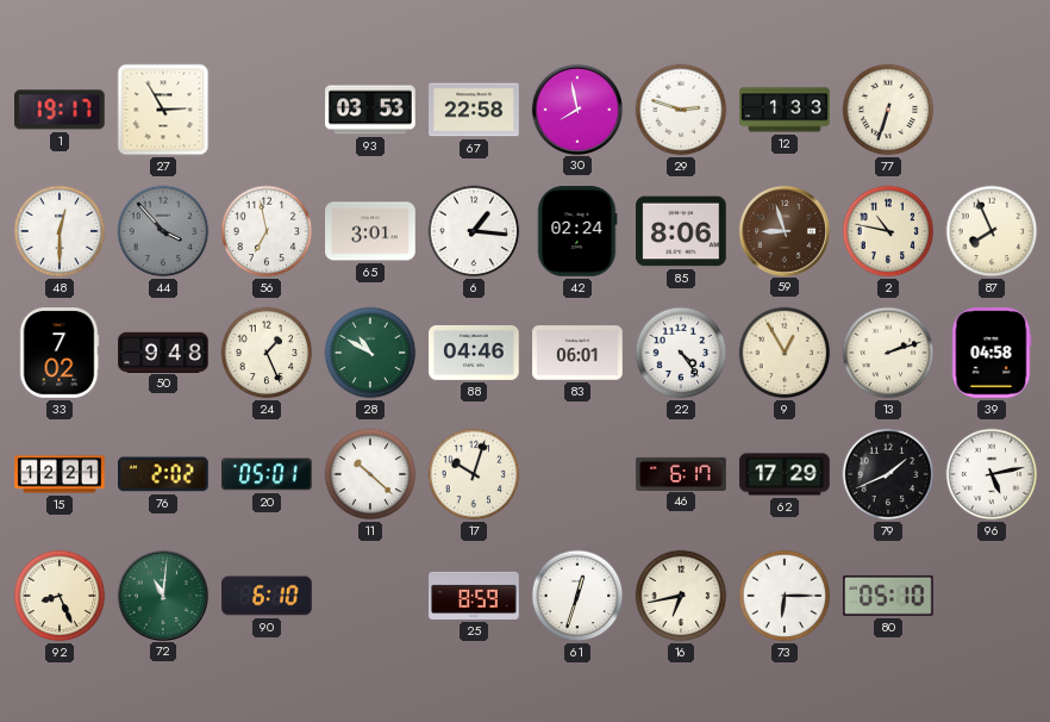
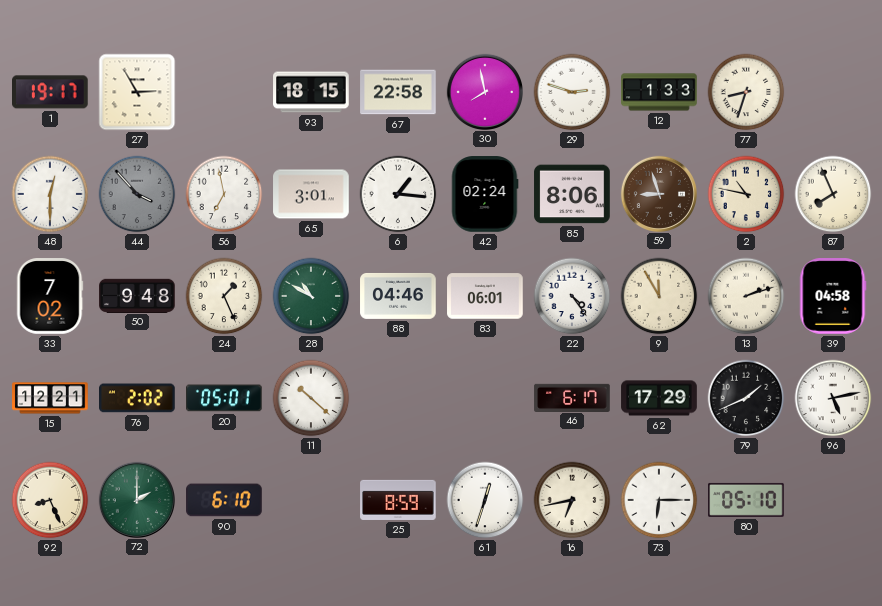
93: 03:53 -> 18:15
77: 6:33 -> 8:33
9: 12:55 -> 11:55
17: 10:03 -> none
72: 11:01 -> 2:00
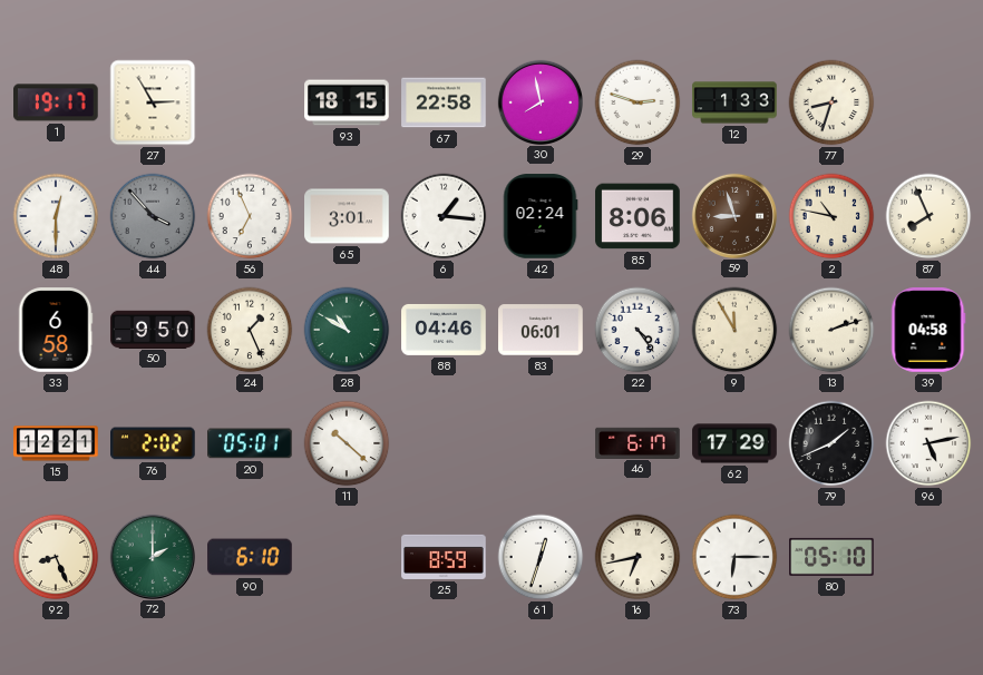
56: 6:58 -> 6:56
33: 7:02 -> 6:58
50: 9:48 -> 9:50
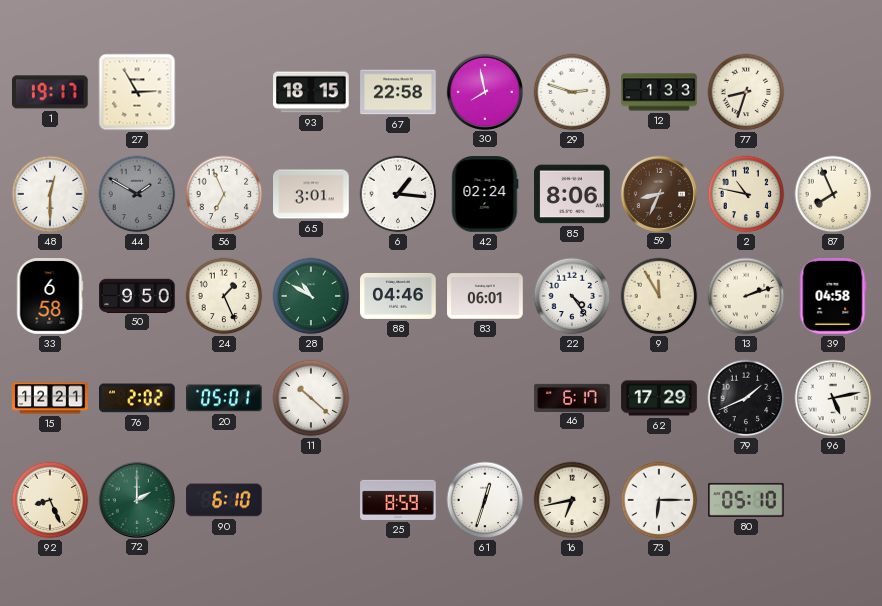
44: 3:53 -> 1:50
59: 8:57 -> 8:34
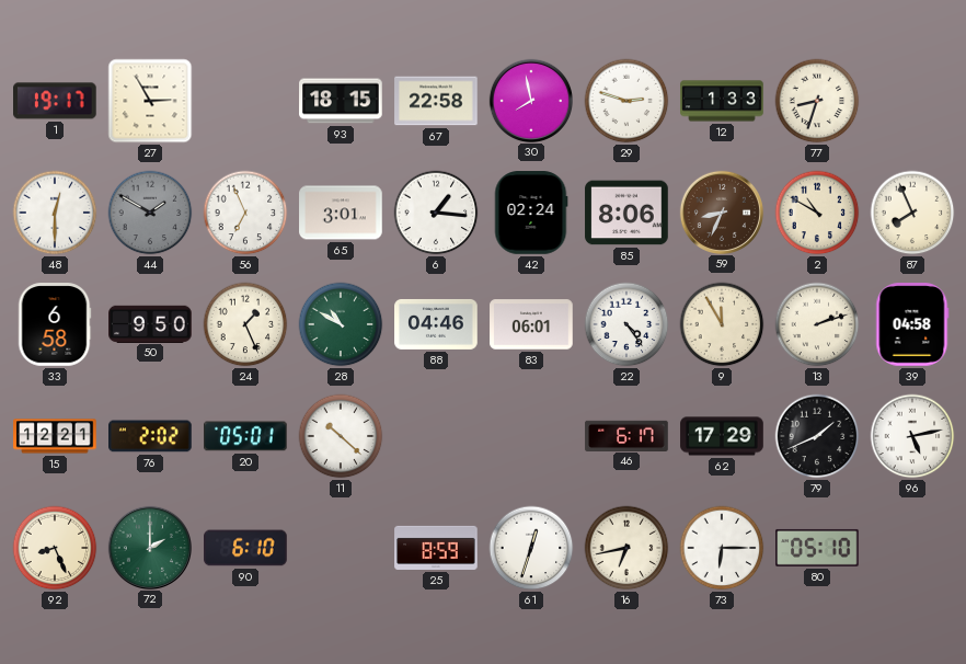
2: 10:47 -> 10:50
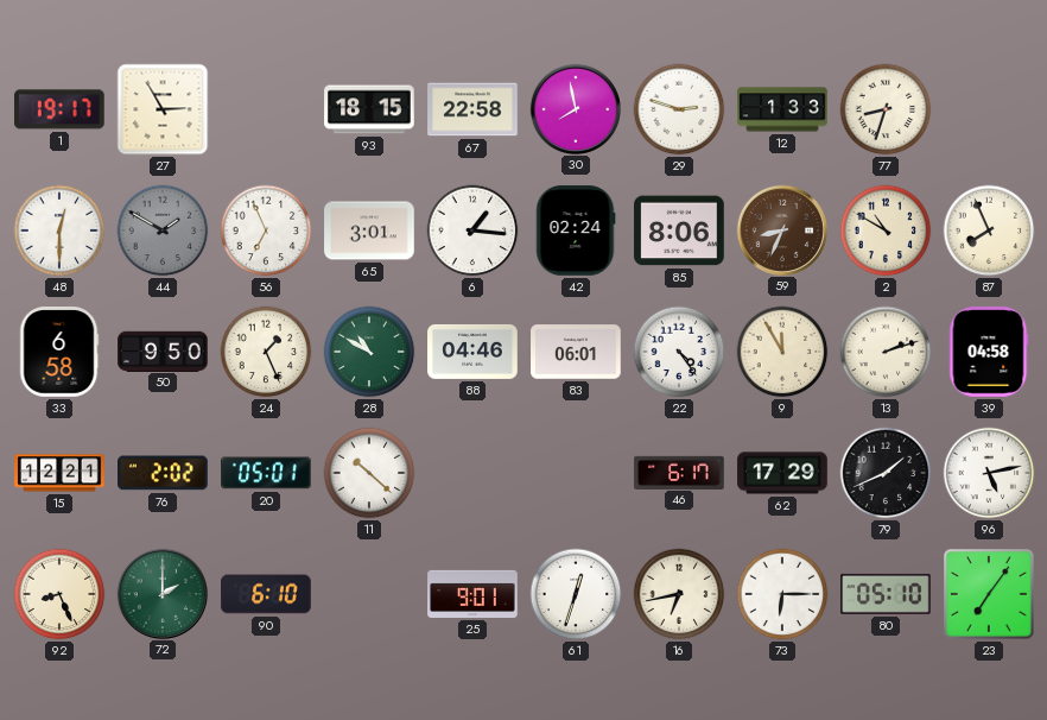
25: 8:59 -> 9:01
23: none -> 7:06
